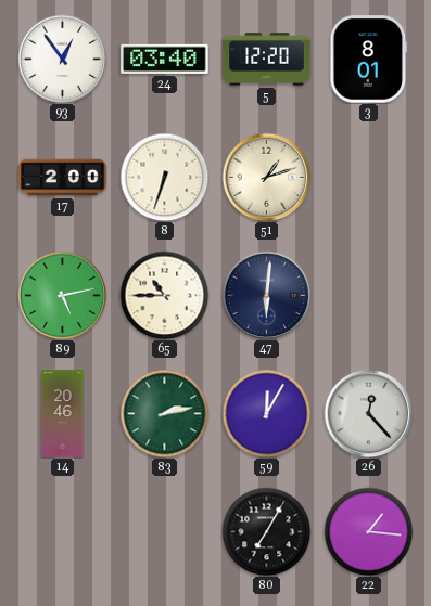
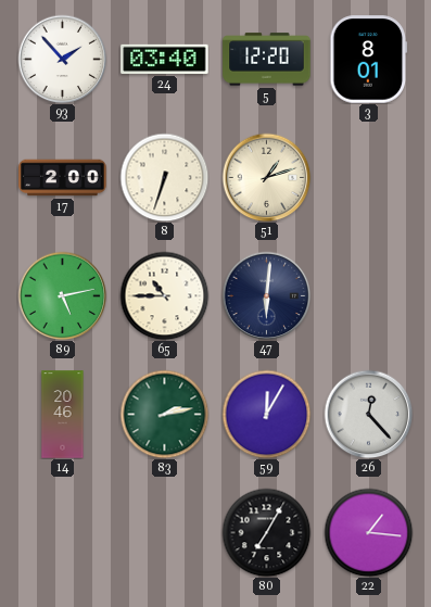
93: 12:54 -> 1:53
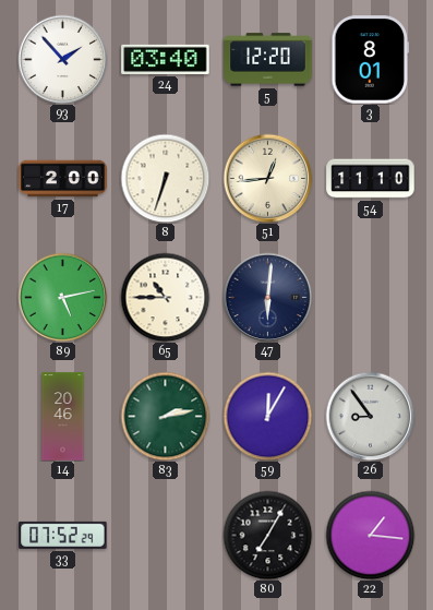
51: 1:12 -> 12:44
54: none -> 11:10
26: 12:23 -> 8:54
33: none -> 07:52
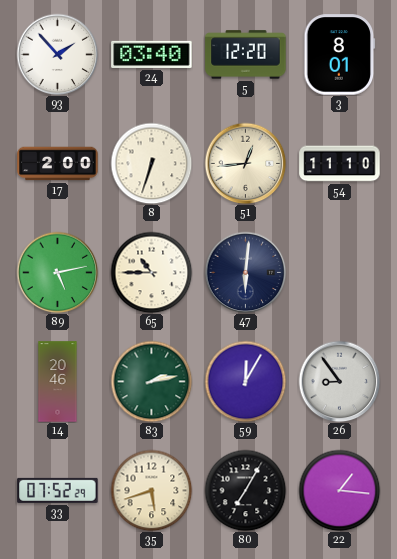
35: none -> 5:42
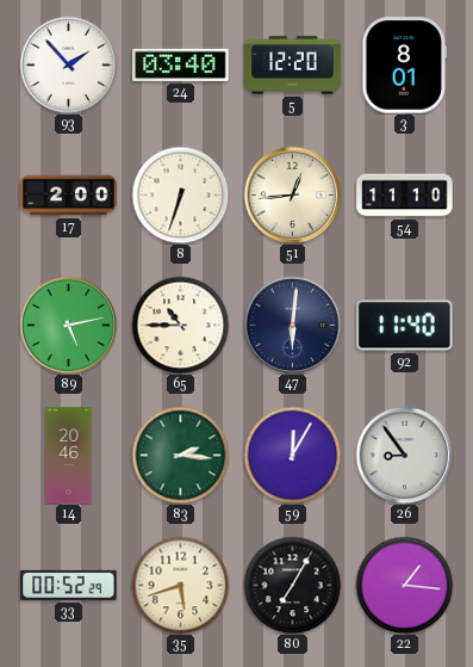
92: none -> 11:40
83: 2:13 -> 2:16
33: 07:52 -> 00:52
